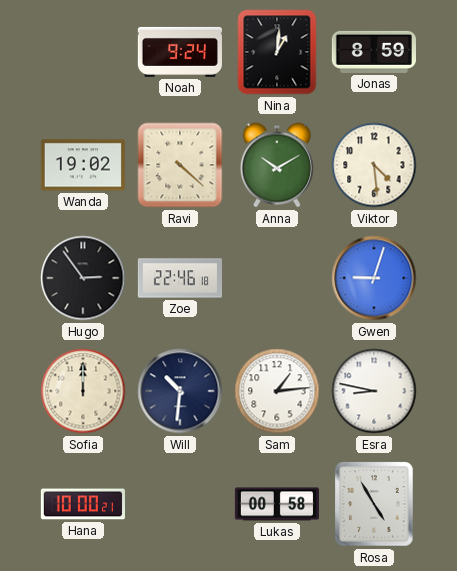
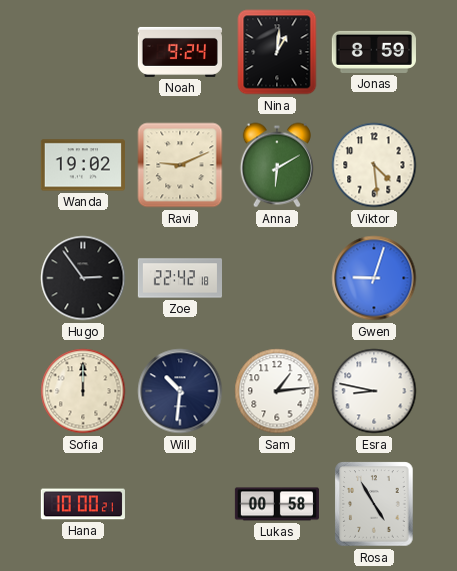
Ravi: 4:22 -> 9:11
Anna: 10:10 -> 6:10
Zoe: 22:46 -> 22:42
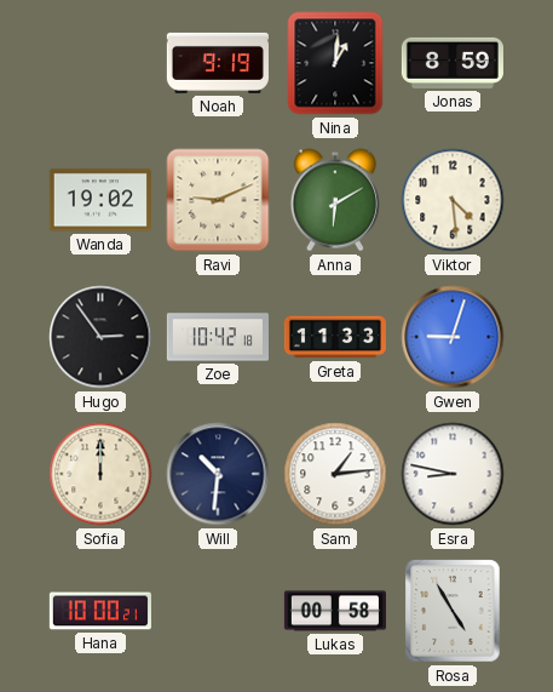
Noah: 9:24 -> 9:19
Zoe: 22:42 -> 10:42
Greta: none -> 11:33
